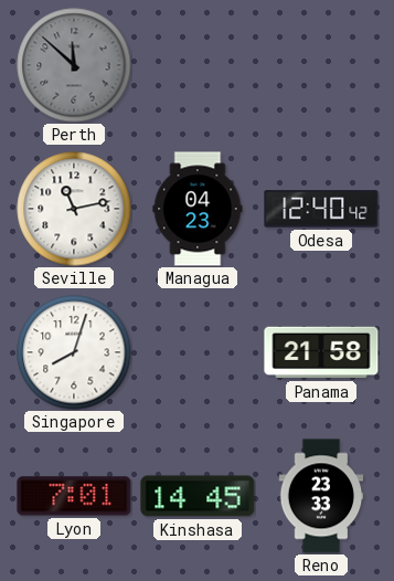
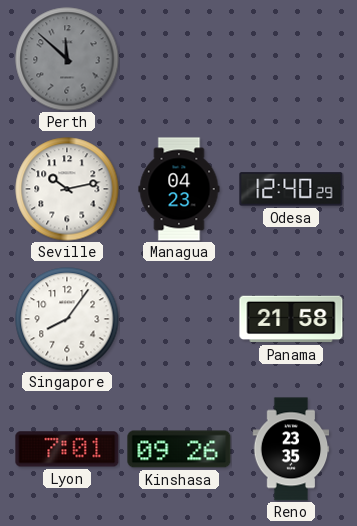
Seville: 11:13 -> 10:13
Odesa: 12:40:42 -> 12:40:29
Singapore: 8:03 -> 8:06
Kinshasa: 14:45 -> 09:26
Reno: 23:33 -> 23:35
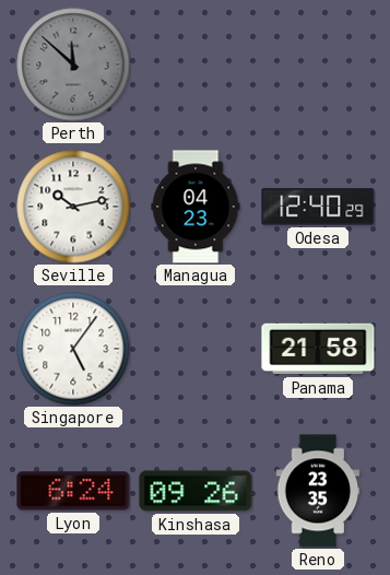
Singapore: 8:06 -> 5:06
Lyon: 7:01 -> 6:24
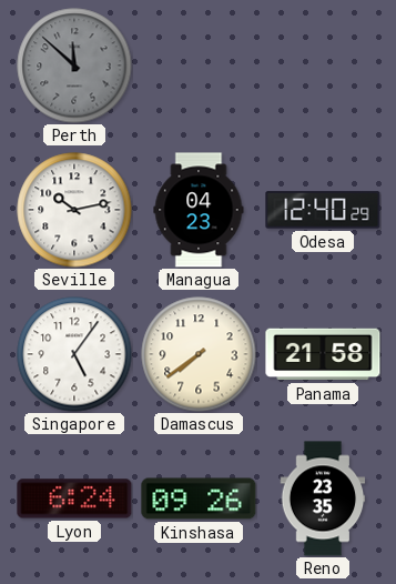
Damascus: none -> 7:39
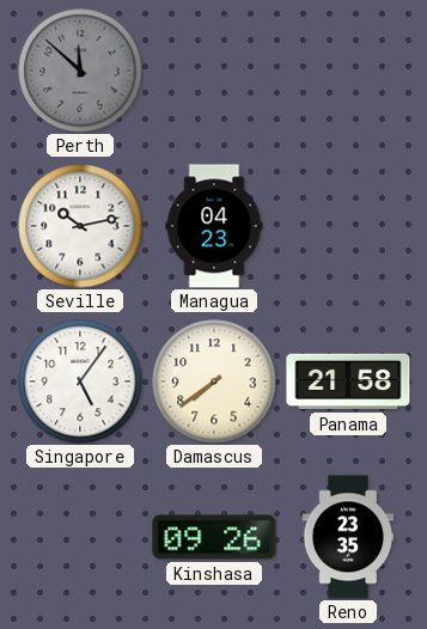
Odesa: 12:40 -> none
Lyon: 6:24 -> none
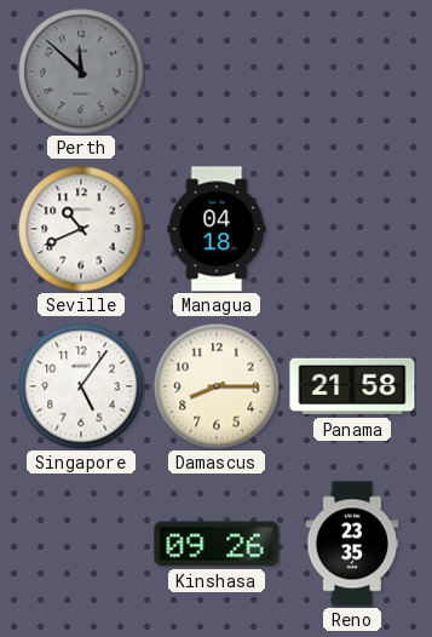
Seville: 10:13 -> 10:41
Managua: 04:23 -> 04:18
Damascus: 7:39 -> 8:15
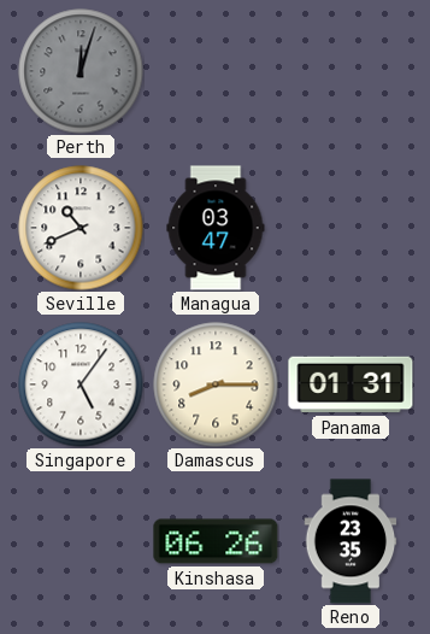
Perth: 11:52 -> 12:03
Managua: 04:18 -> 03:47
Panama: 21:58 -> 01:31
Kinshasa: 09:26 -> 06:26
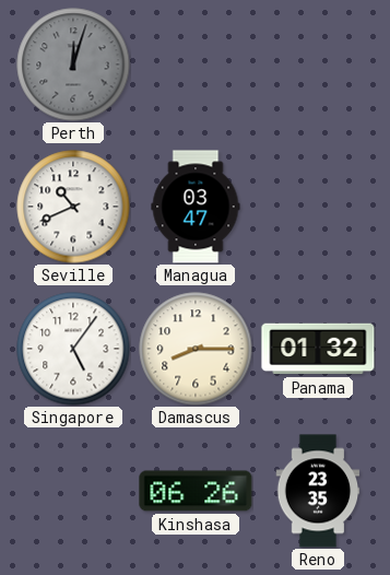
Panama: 01:31 -> 01:32
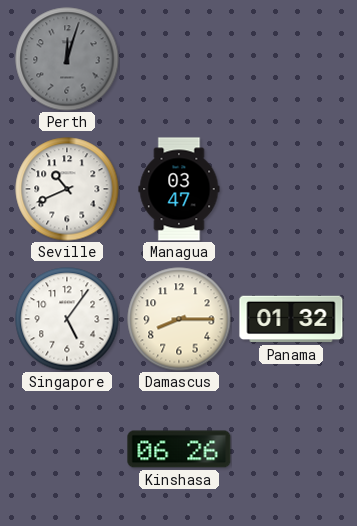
Reno: 23:35 -> none
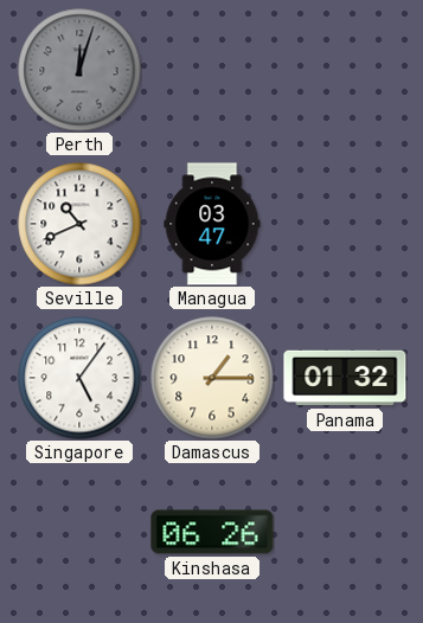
Damascus: 8:15 -> 1:15
